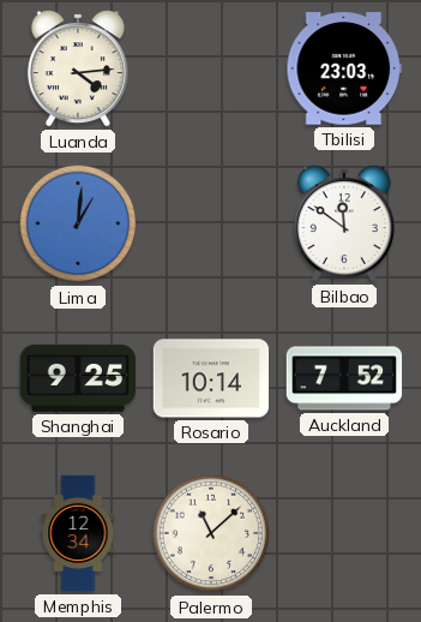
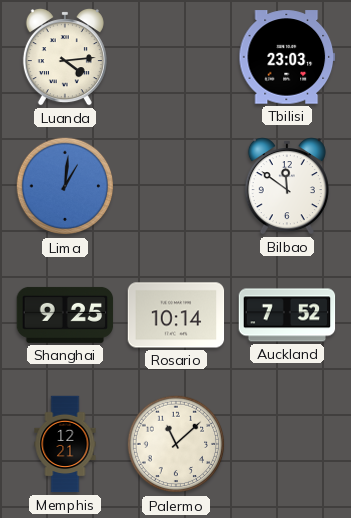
Memphis: 12:34 -> 12:21
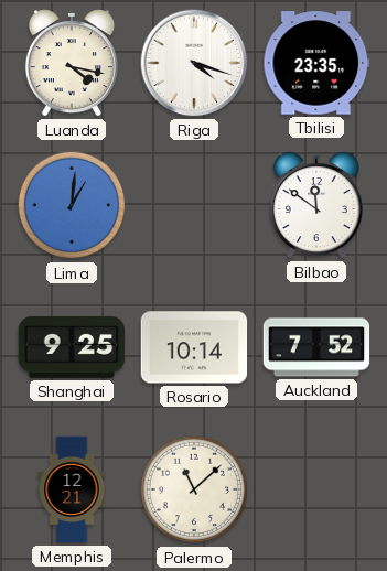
Luanda: 4:14 -> 4:17
Riga: none -> 4:18
Tbilisi: 23:03 -> 23:35
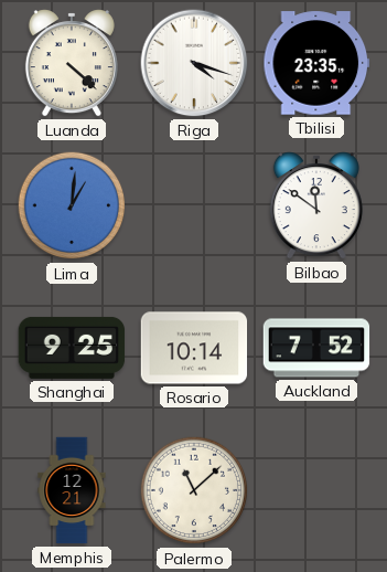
Luanda: 4:17 -> 4:22
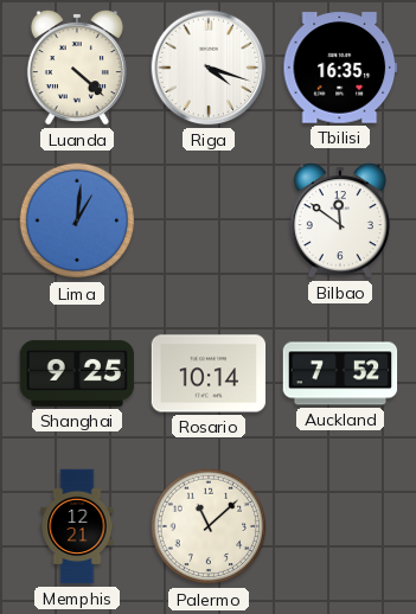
Tbilisi: 23:35 -> 16:35
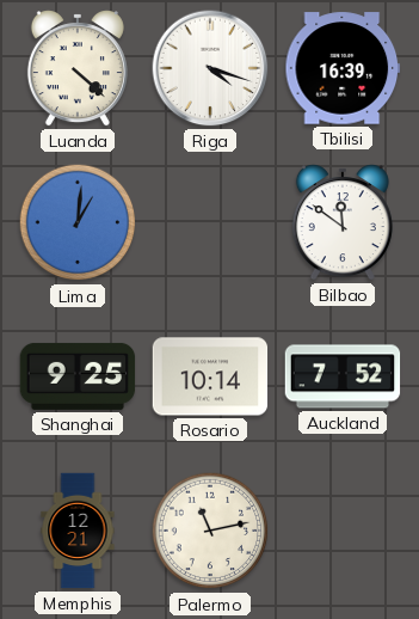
Tbilisi: 16:35 -> 16:39
Palermo: 11:08 -> 11:13
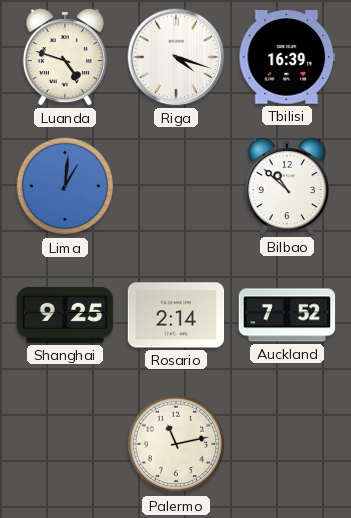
Luanda: 4:22 -> 4:48
Bilbao: 11:51 -> 10:52
Rosario: 10:14 -> 2:14
Memphis: 12:21 -> none
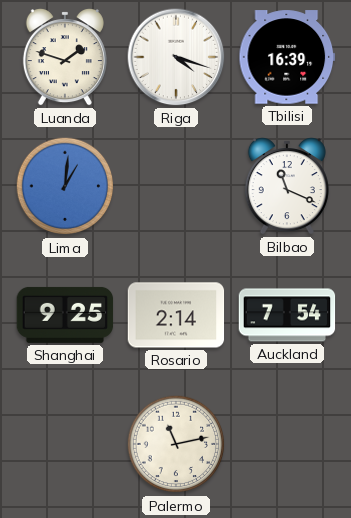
Luanda: 4:48 -> 1:48
Bilbao: 10:52 -> 11:19
Auckland: 7:52 -> 7:54
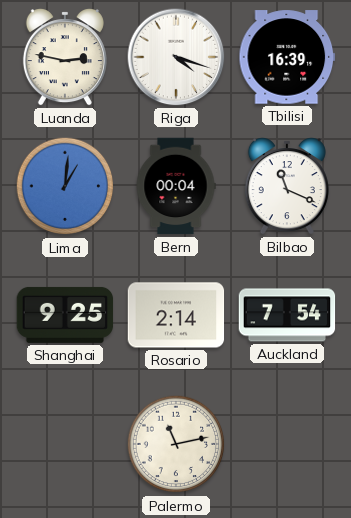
Luanda: 1:48 -> 2:47
Bern: none -> 00:04
